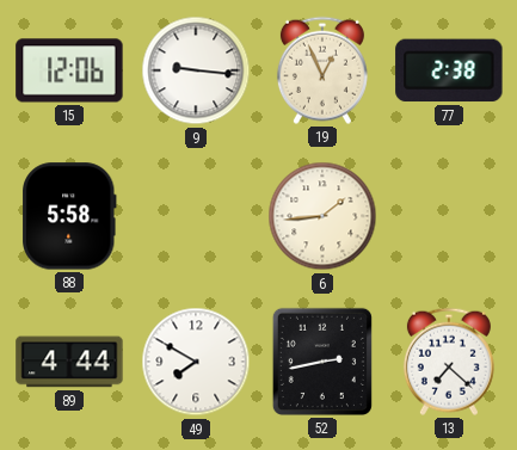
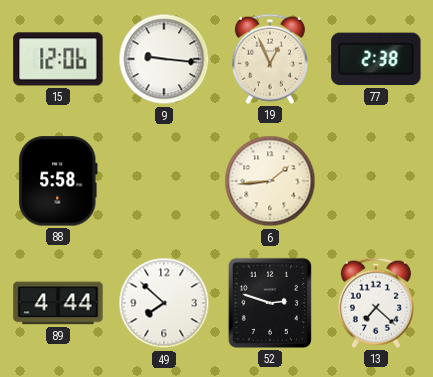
49: 7:50 -> 7:52
52: 2:43 -> 2:48
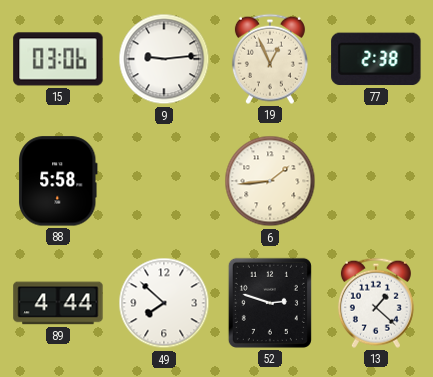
15: 12:06 -> 03:06
9: 9:16 -> 9:14
13: 7:22 -> 1:22
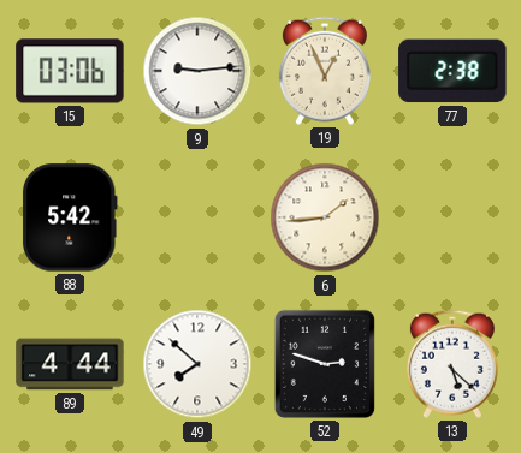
88: 5:58 -> 5:42
13: 1:22 -> 5:22
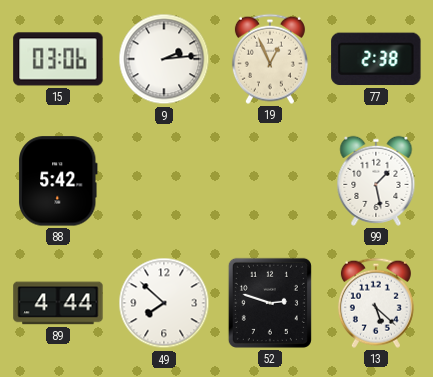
9: 9:14 -> 2:14
6: 1:44 -> none
99: none -> 1:28
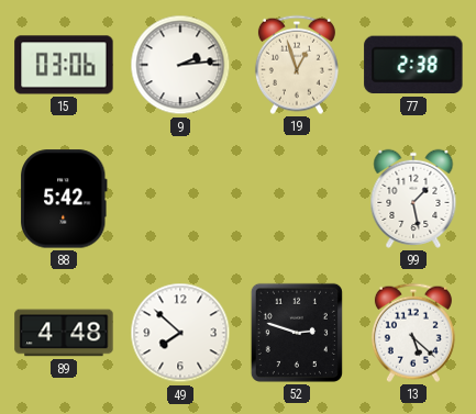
19: 12:56 -> 12:57
89: 4:44 -> 4:48
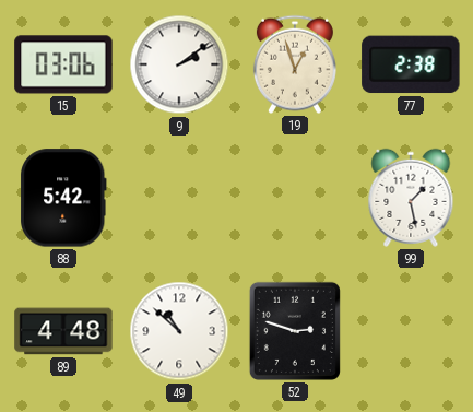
9: 2:14 -> 2:09
49: 7:52 -> 10:52
13: 5:22 -> none
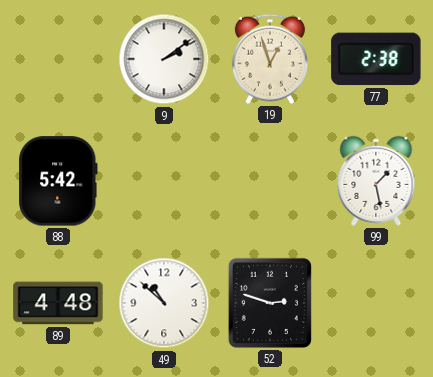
15: 03:06 -> none
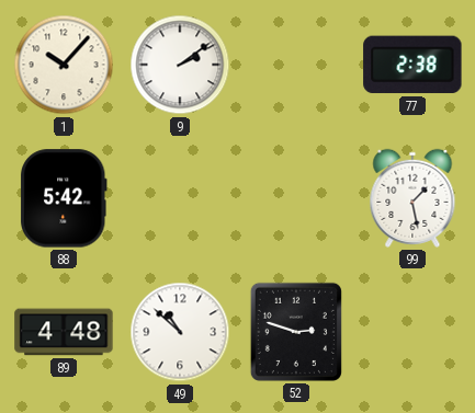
1: none -> 10:07
19: 12:57 -> none
